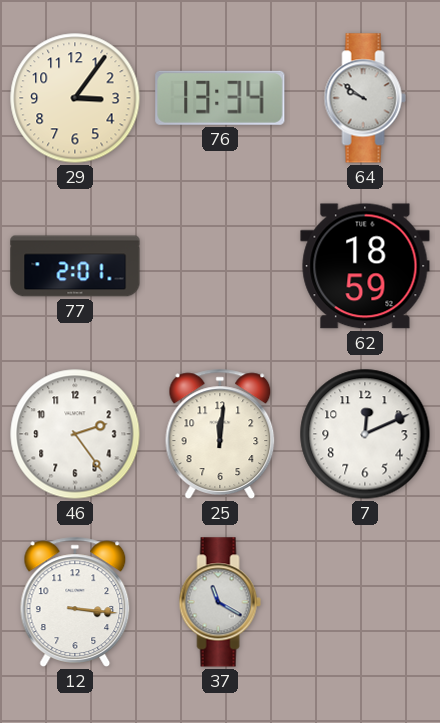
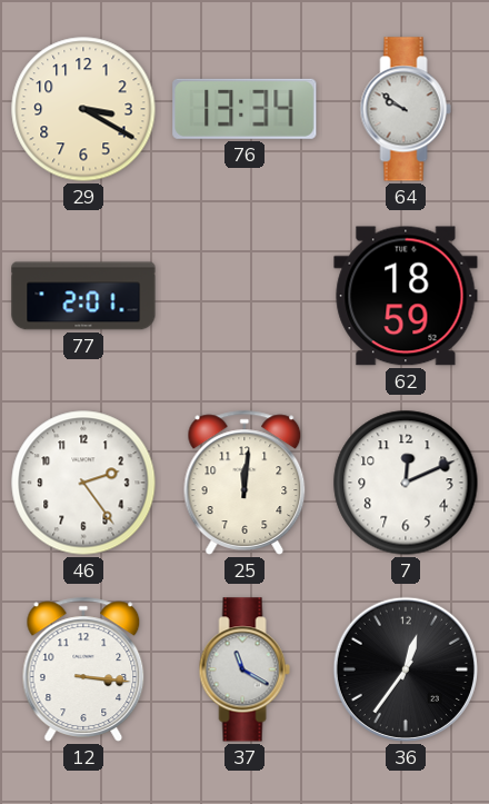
29: 3:06 -> 3:20
36: none -> 12:36
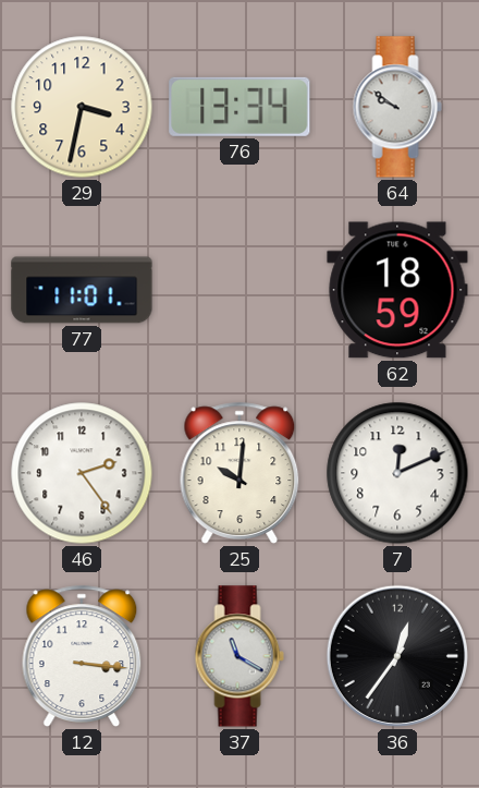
29: 3:20 -> 3:32
77: 2:01 -> 11:01
25: 12:01 -> 10:01
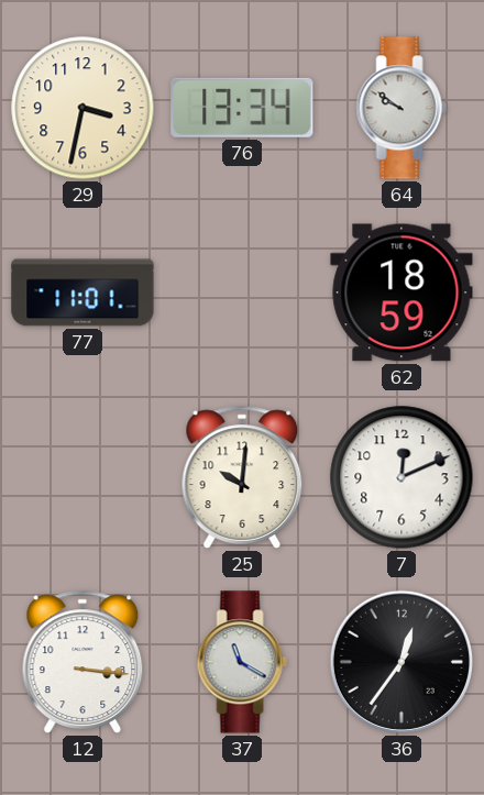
46: 2:24 -> none
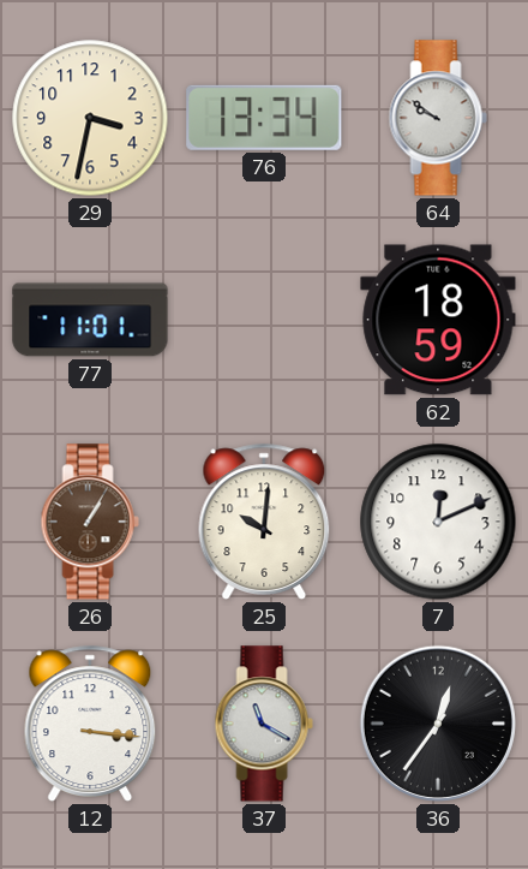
26: none -> 1:05
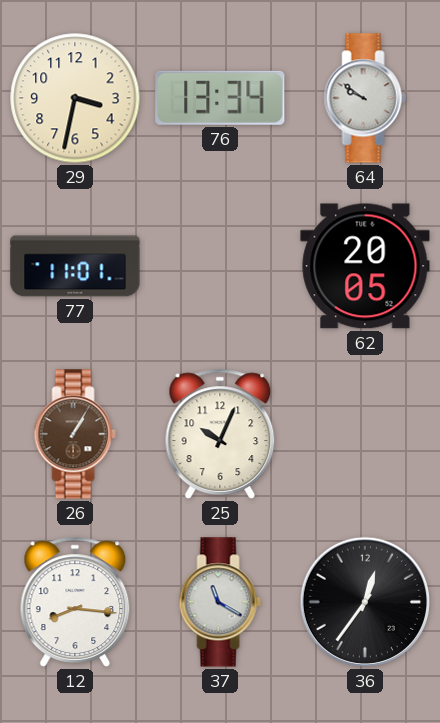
62: 18:59 -> 20:05
25: 10:01 -> 10:04
7: 12:11 -> none
12: 3:16 -> 8:16
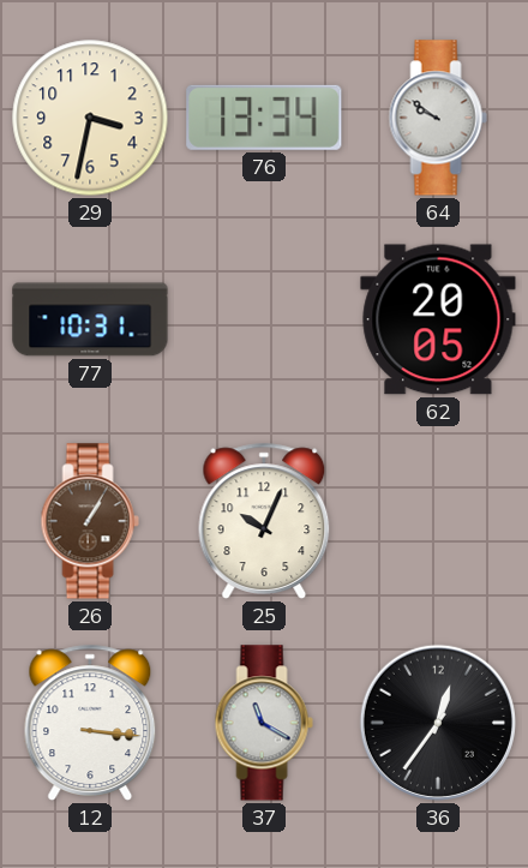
77: 11:01 -> 10:31
12: 8:16 -> 3:16
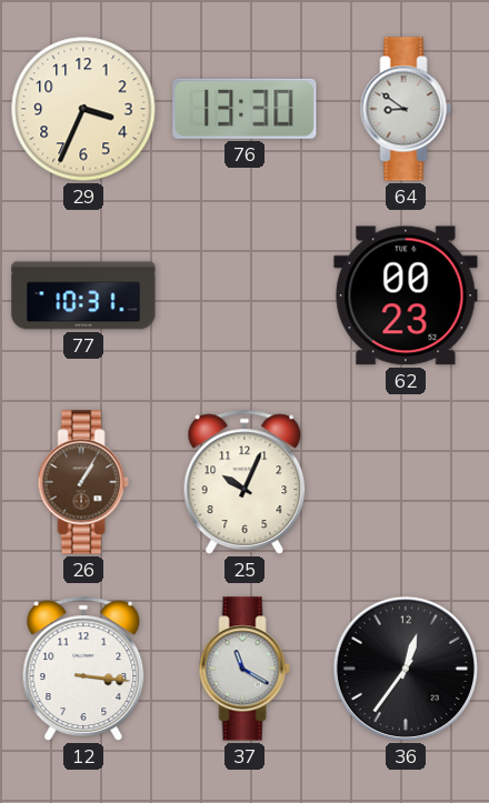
29: 3:32 -> 3:34
76: 13:34 -> 13:30
64: 9:51 -> 8:51
62: 20:05 -> 00:23
